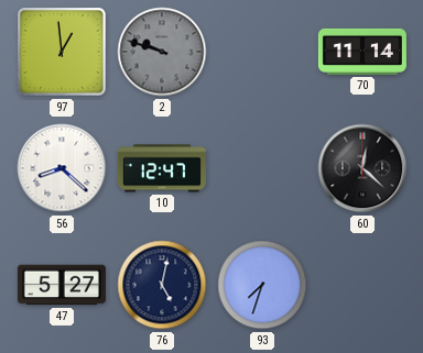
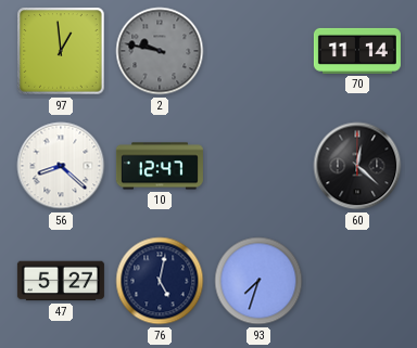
2: 9:48 -> 9:47
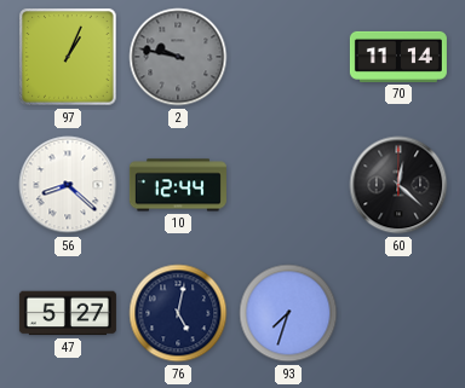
97: 12:59 -> 1:04
10: 12:47 -> 12:44
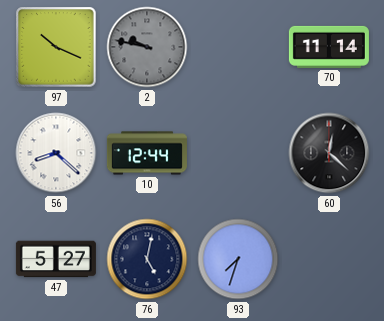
97: 1:04 -> 10:19
